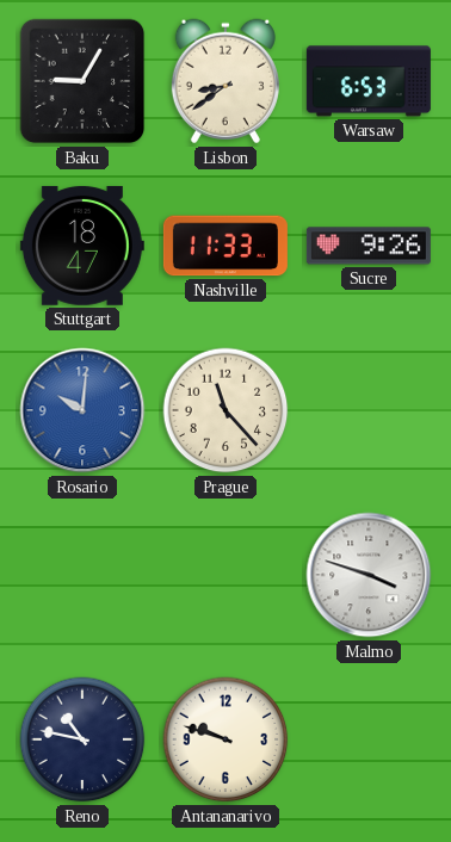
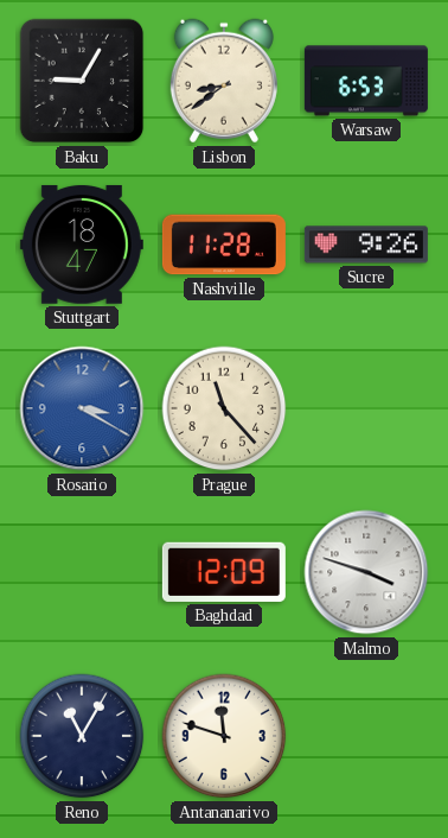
Nashville: 11:33 -> 11:28
Rosario: 10:01 -> 3:20
Baghdad: none -> 12:09
Reno: 10:47 -> 11:05
Antananarivo: 9:48 -> 11:48
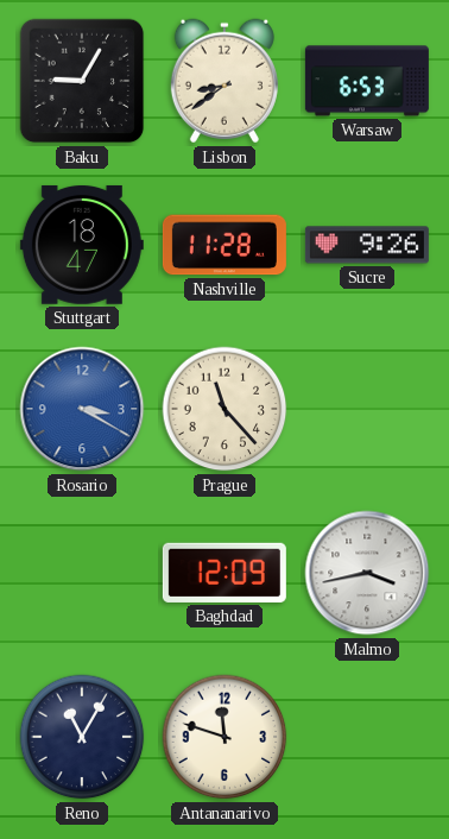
Malmo: 3:48 -> 3:43
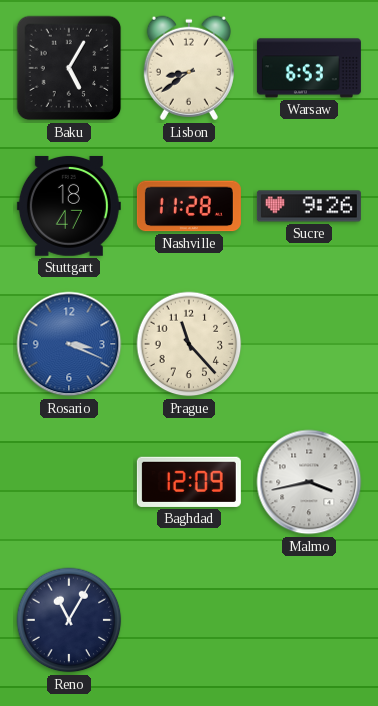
Baku: 9:05 -> 5:05
Rosario: 3:20 -> 3:19
Antananarivo: 11:48 -> none
